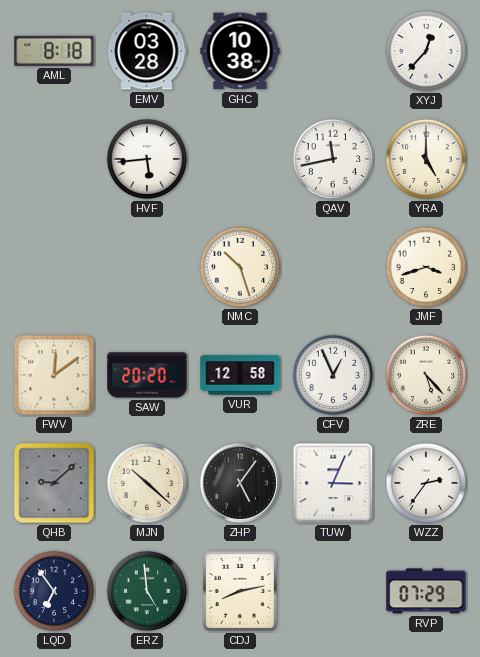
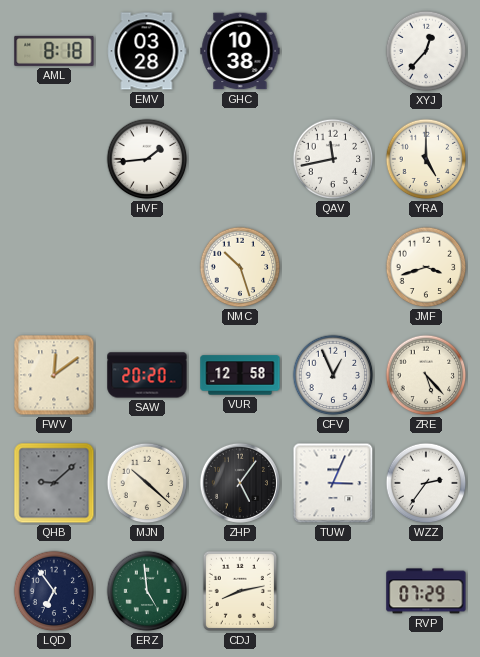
HVF: 5:44 -> 1:44
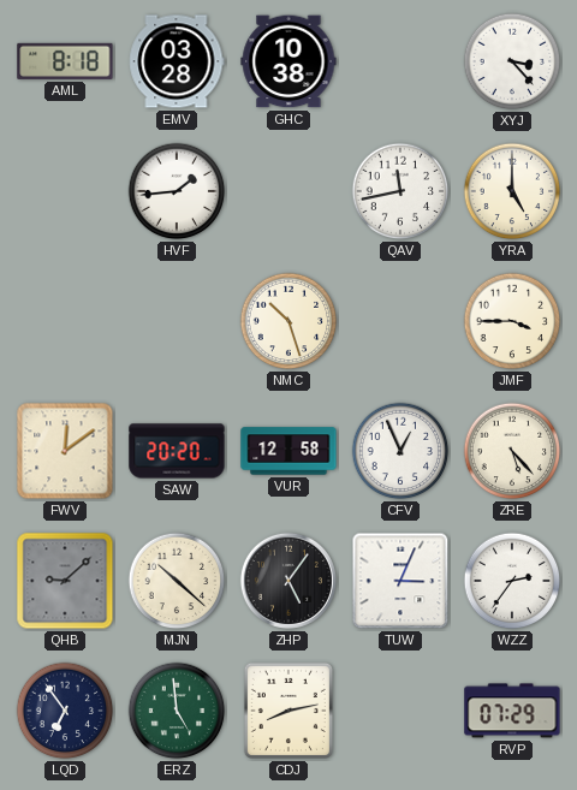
XYJ: 12:37 -> 3:23
JMF: 3:42 -> 3:45
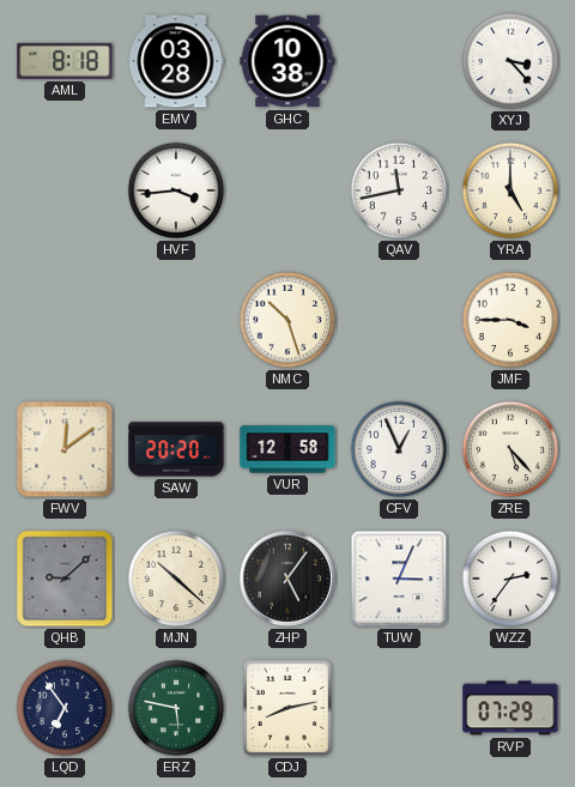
HVF: 1:44 -> 3:44
ERZ: 4:59 -> 5:47
